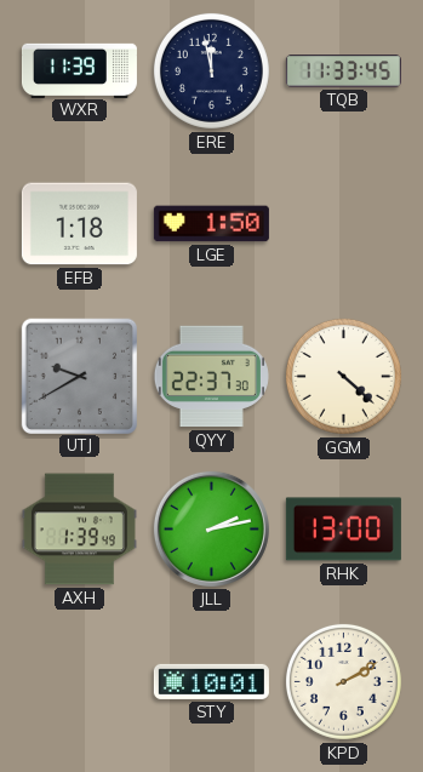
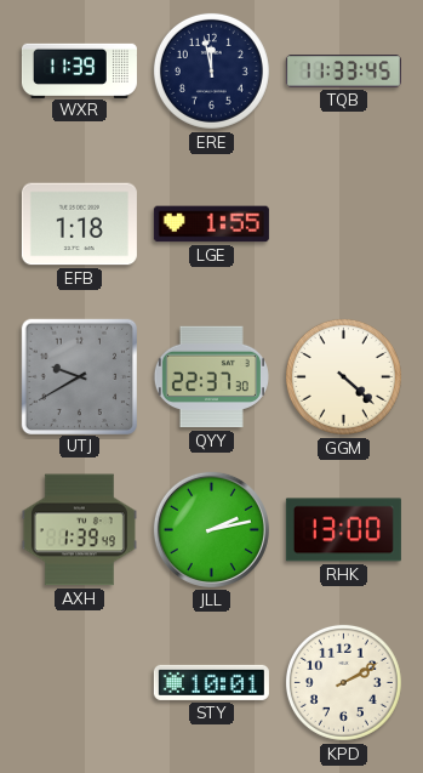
LGE: 1:50 -> 1:55
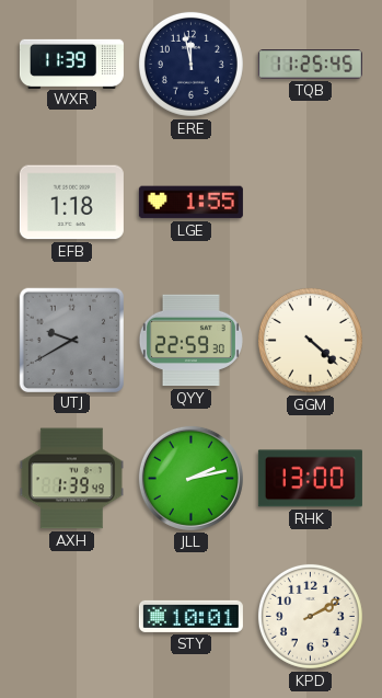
TQB: 11:33 -> 11:25
QYY: 22:37 -> 22:59
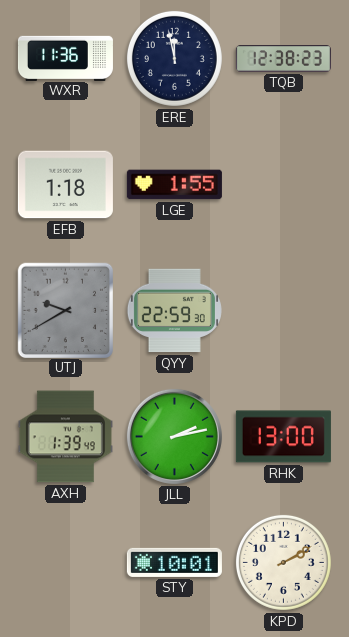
WXR: 11:39 -> 11:36
TQB: 11:25 -> 12:38
GGM: 4:22 -> none
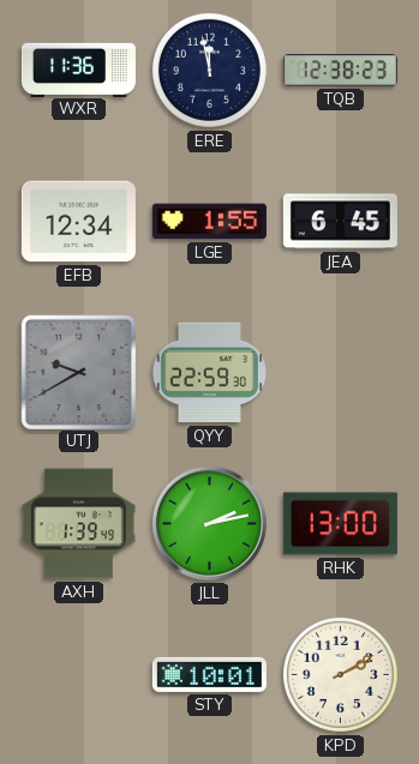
EFB: 1:18 -> 12:34
JEA: none -> 6:45
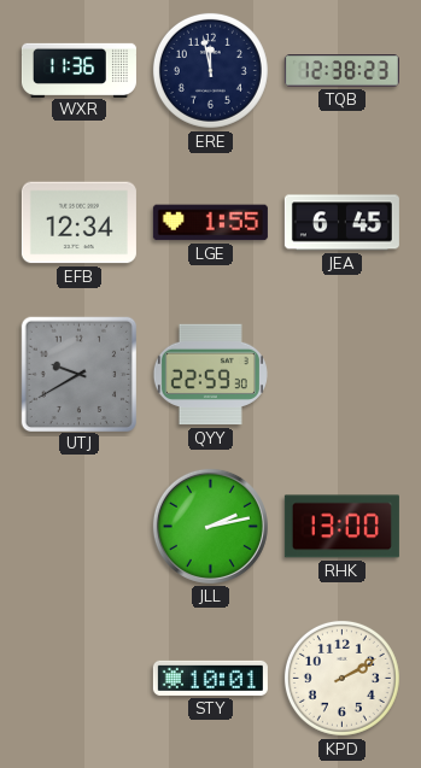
AXH: 1:39 -> none
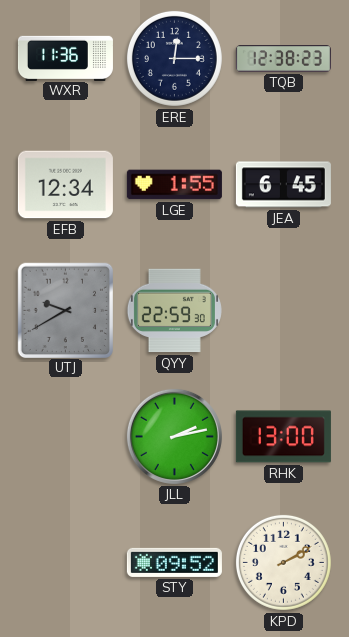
ERE: 11:58 -> 12:15
STY: 10:01 -> 09:52
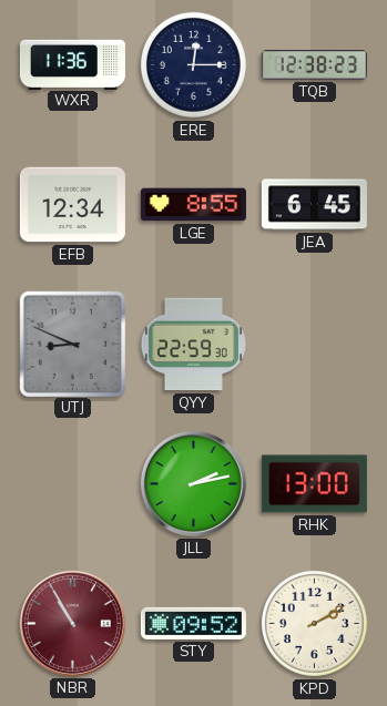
LGE: 1:55 -> 8:55
UTJ: 9:40 -> 8:49
NBR: none -> 10:55
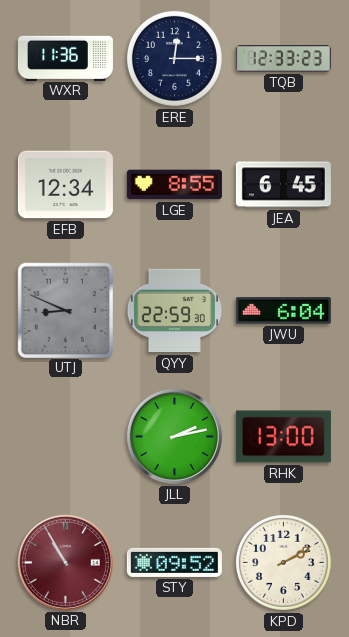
TQB: 12:38 -> 12:33
JWU: none -> 6:04
